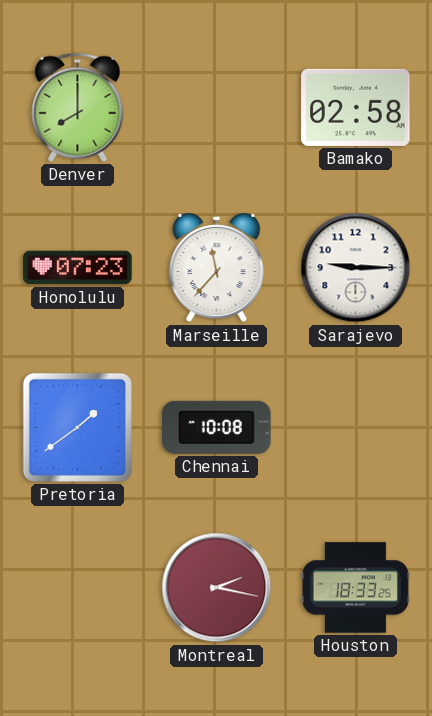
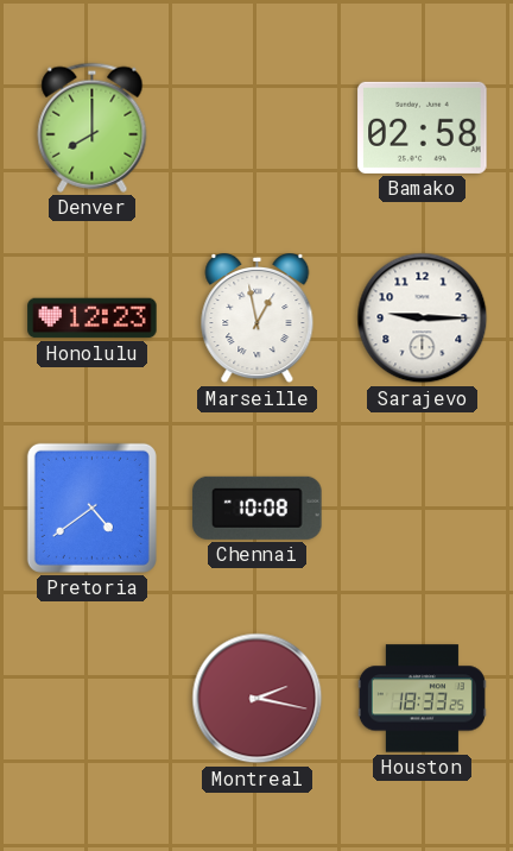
Honolulu: 07:23 -> 12:23
Marseille: 11:37 -> 12:58
Pretoria: 1:39 -> 4:39
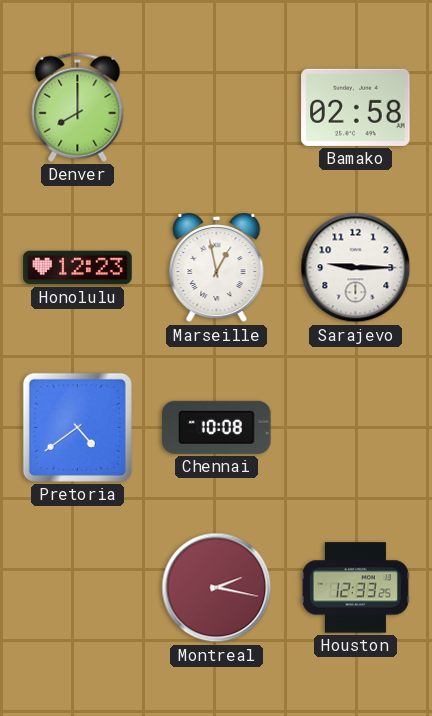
Houston: 18:33 -> 12:33
